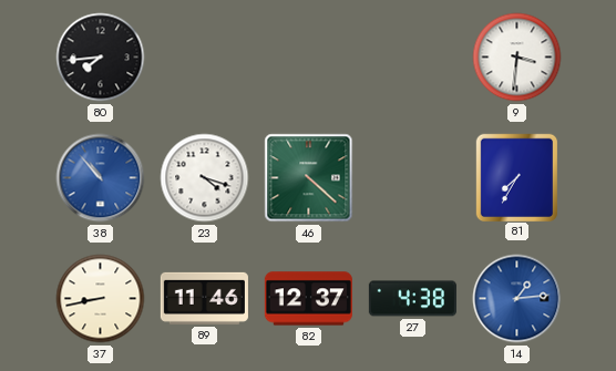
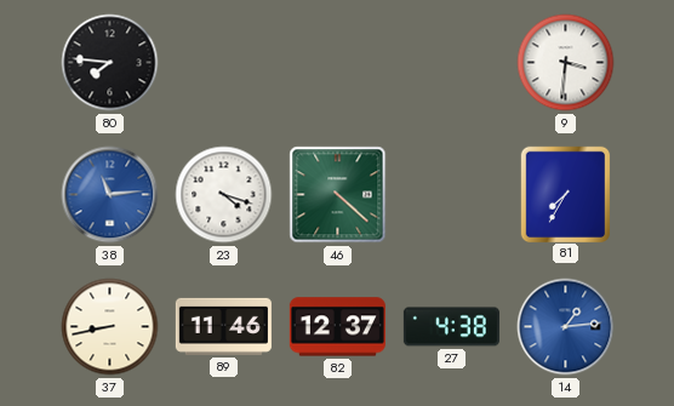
80: 7:44 -> 7:46
38: 10:53 -> 11:14
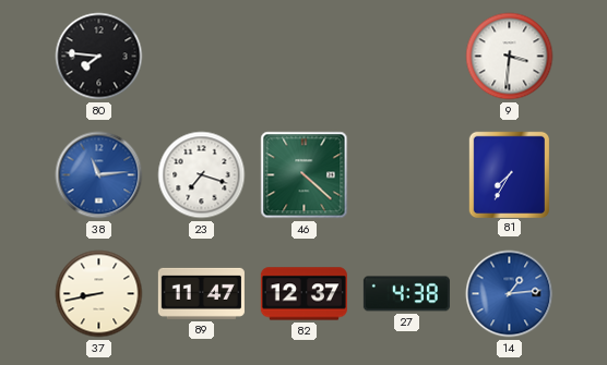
23: 4:18 -> 7:18
89: 11:46 -> 11:47
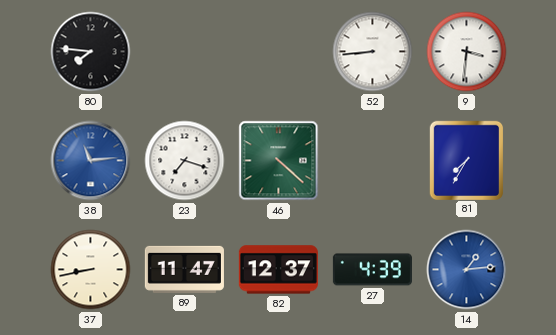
52: none -> 8:44
27: 4:38 -> 4:39
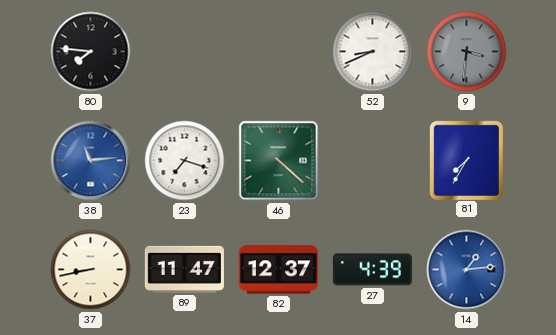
52: 8:44 -> 8:41
9 dial: white -> grey
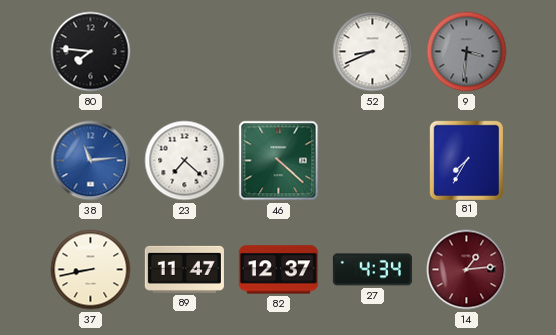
23: 7:18 -> 7:22
27: 4:39 -> 4:34
14 dial: blue -> burgundy
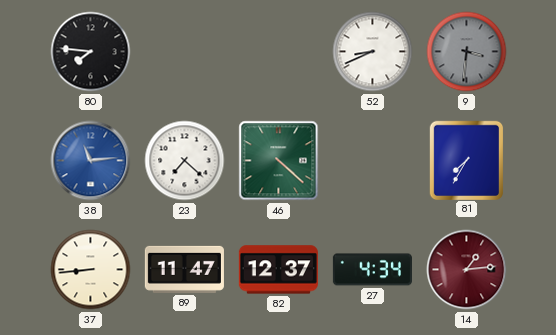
37: 8:43 -> 8:44
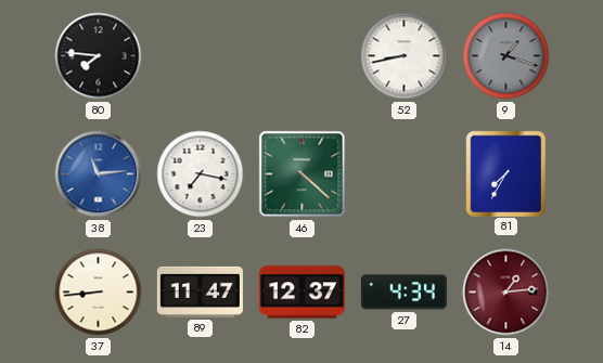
52: 8:41 -> 8:43
9: 3:31 -> 1:18
23: 7:22 -> 7:17
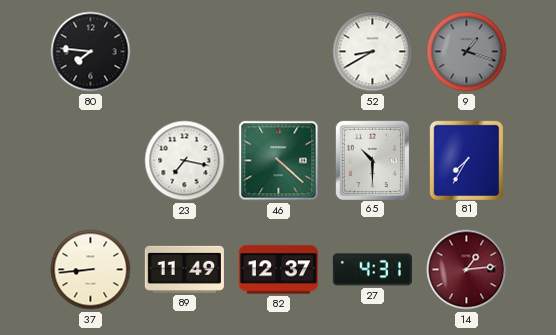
52: 8:43 -> 8:40
38: 11:14 -> none
65: none -> 10:30
89: 11:47 -> 11:49
27: 4:34 -> 4:31
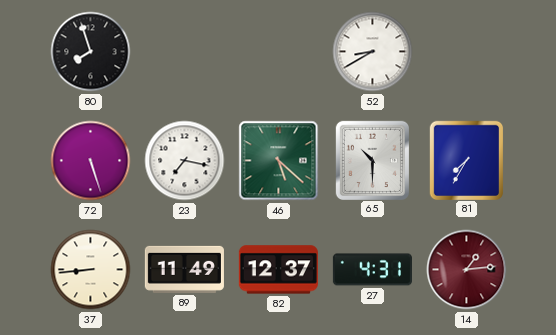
80: 7:46 -> 7:57
9: 1:18 -> none
72: none -> 5:27
46: 4:22 -> 5:22
